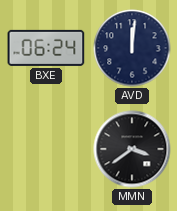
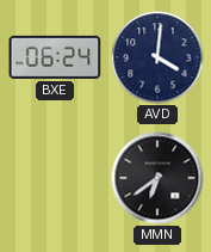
AVD: 12:01 -> 4:01
MMN: 3:39 -> 6:39
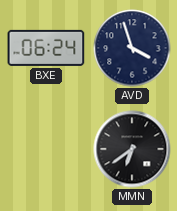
AVD: 4:01 -> 3:57
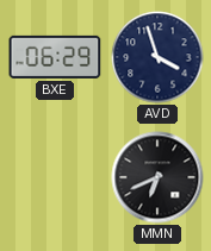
BXE: 06:24 -> 06:29
MMN: 6:39 -> 6:41
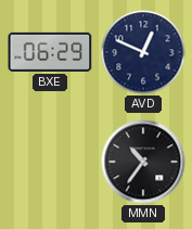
AVD: 3:57 -> 12:49
MMN: 6:41 -> 10:36
